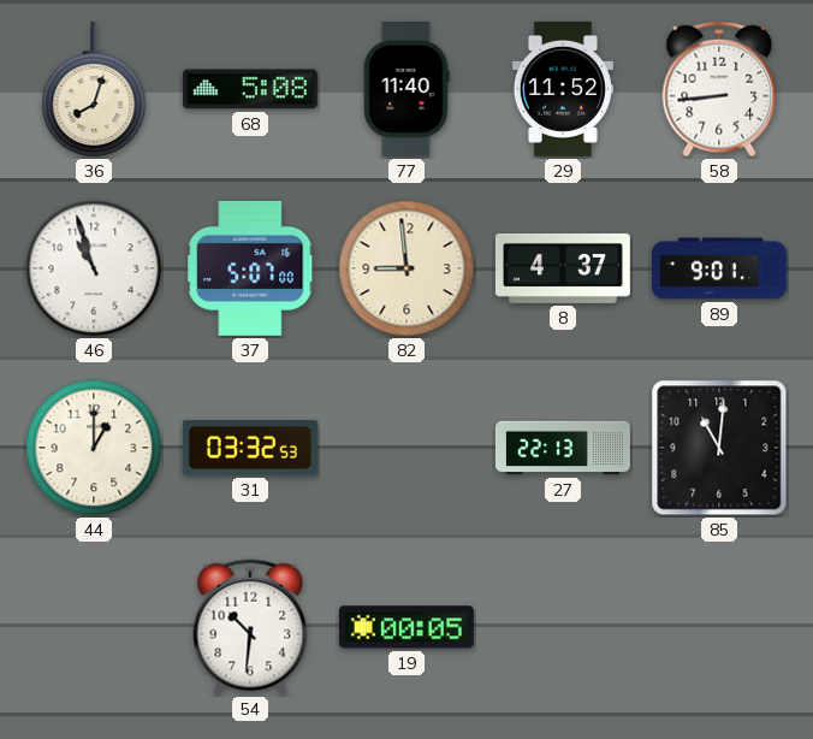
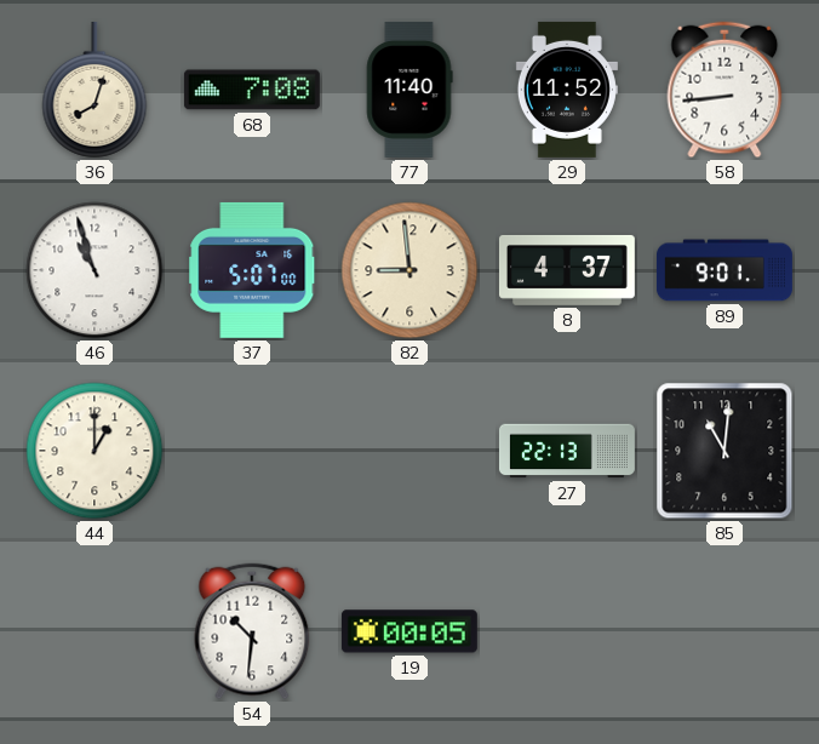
68: 5:08 -> 7:08
31: 03:32 -> none
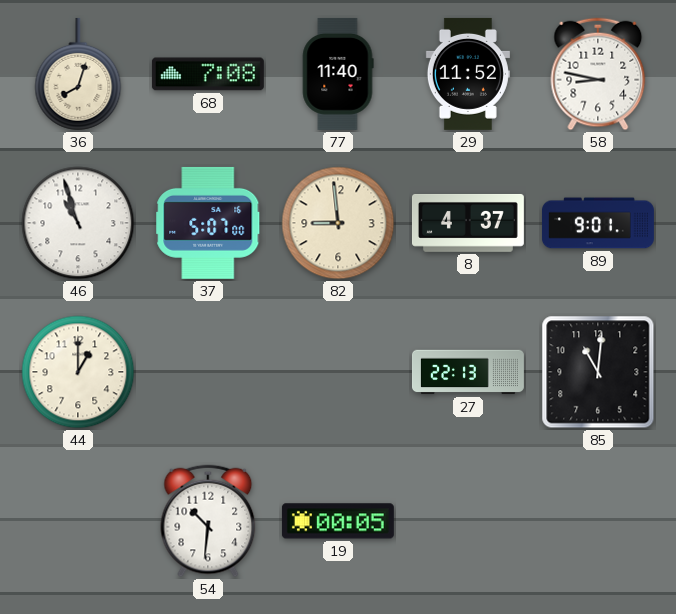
58: 8:44 -> 8:47
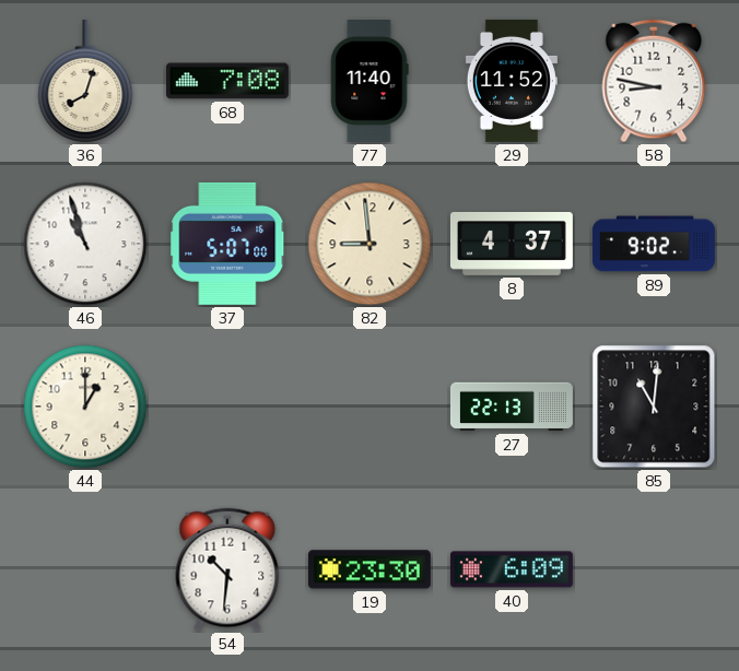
89: 9:01 -> 9:02
19: 00:05 -> 23:30
40: none -> 6:09
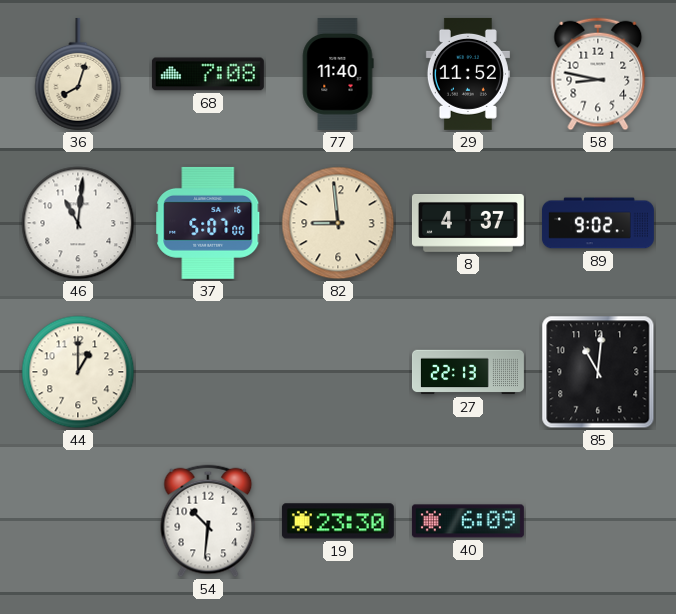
46: 10:57 -> 11:01
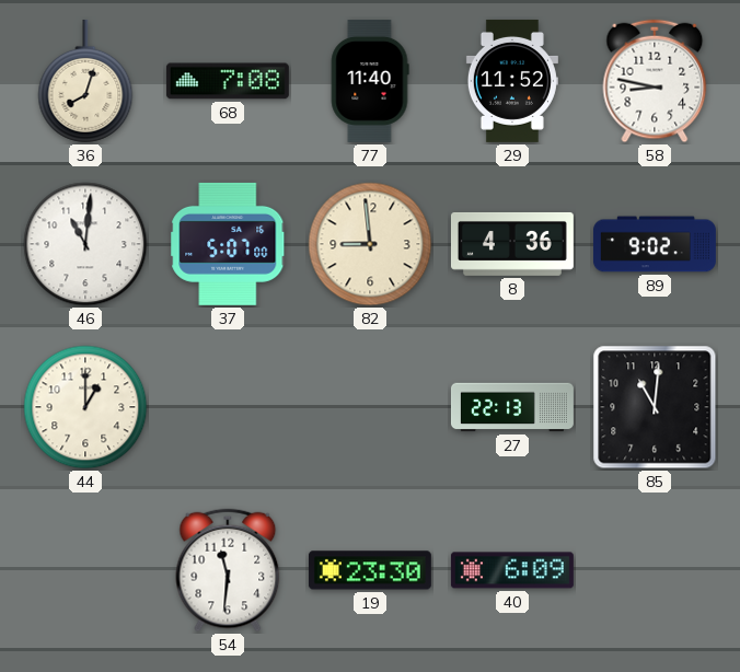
8: 4:37 -> 4:36
54: 10:31 -> 11:31
